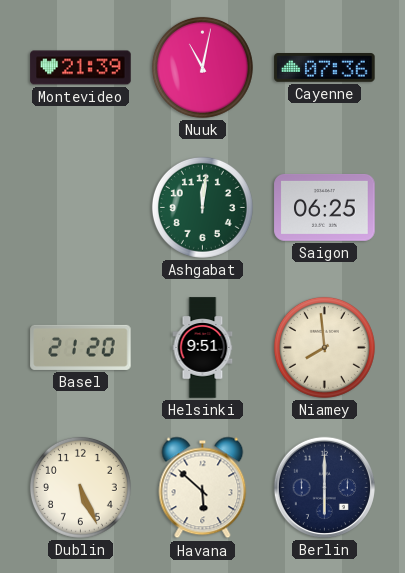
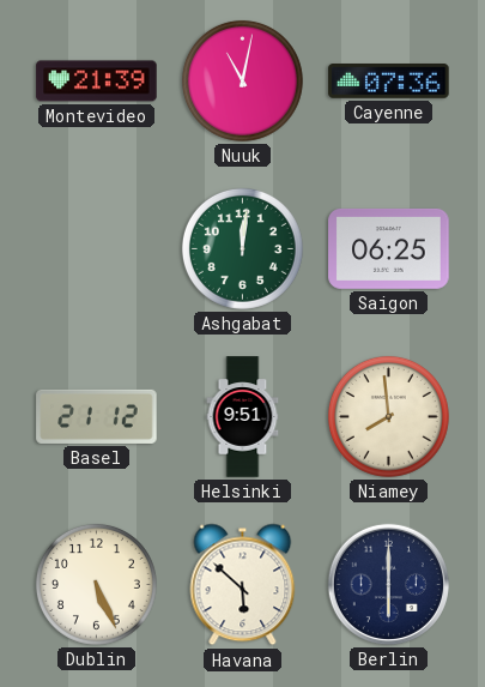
Basel: 21:20 -> 21:12
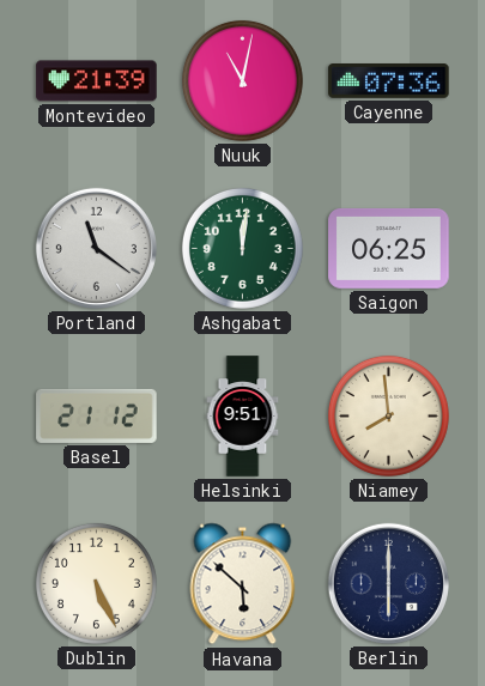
Portland: none -> 11:21
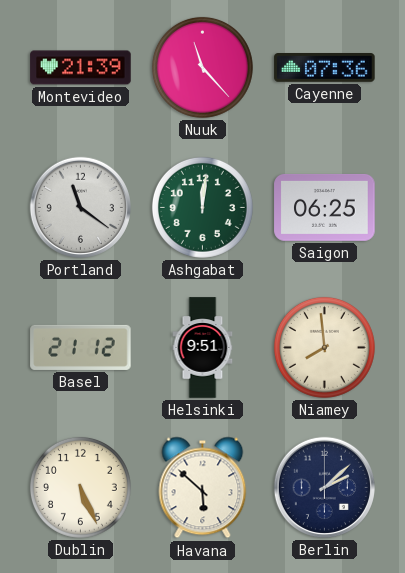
Nuuk: 11:02 -> 11:23
Berlin: 6:00 -> 2:08
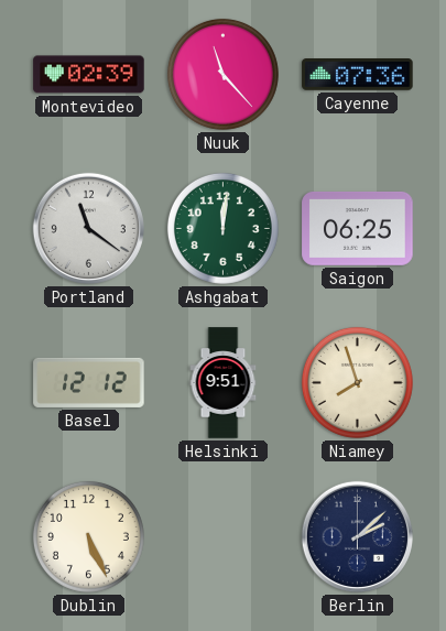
Montevideo: 21:39 -> 02:39
Basel: 21:12 -> 12:12
Niamey: 7:59 -> 7:57
Havana: 5:52 -> none
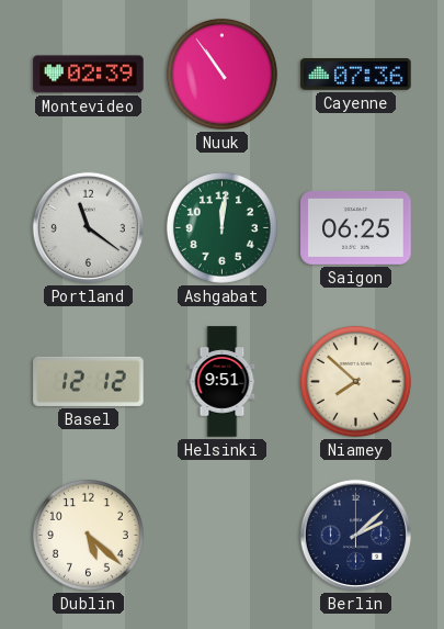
Nuuk: 11:23 -> 10:54
Niamey: 7:57 -> 7:52
Dublin: 5:26 -> 5:22
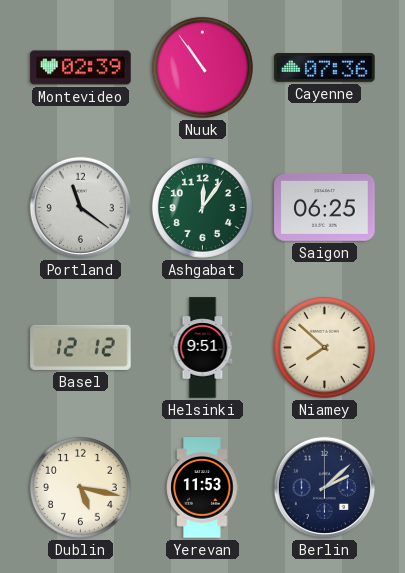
Ashgabat: 12:01 -> 12:06
Dublin: 5:22 -> 5:17
Yerevan: none -> 11:53
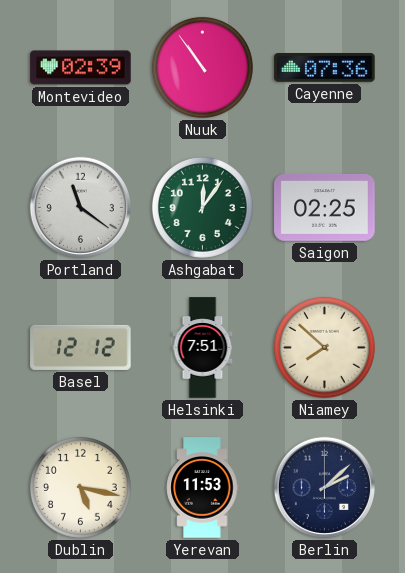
Saigon: 06:25 -> 02:25
Helsinki: 9:51 -> 7:51
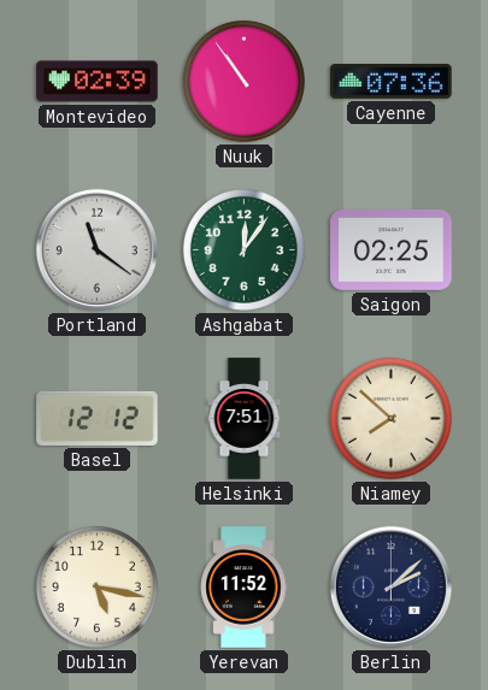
Yerevan: 11:53 -> 11:52
